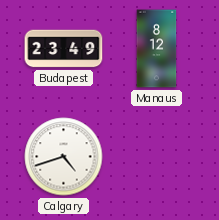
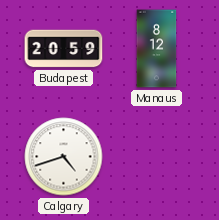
Budapest: 23:49 -> 20:59
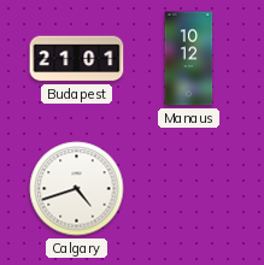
Budapest: 20:59 -> 21:01
Manaus: 8:12 -> 10:12
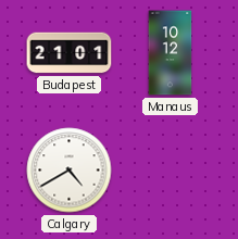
Calgary: 4:42 -> 4:40
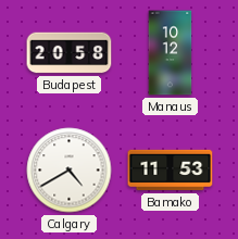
Budapest: 21:01 -> 20:58
Bamako: none -> 11:53
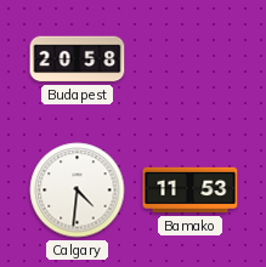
Manaus: 10:12 -> none
Calgary: 4:40 -> 4:31
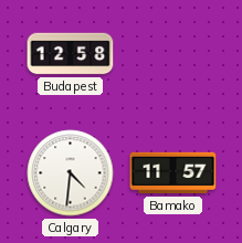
Budapest: 20:58 -> 12:58
Bamako: 11:53 -> 11:57
